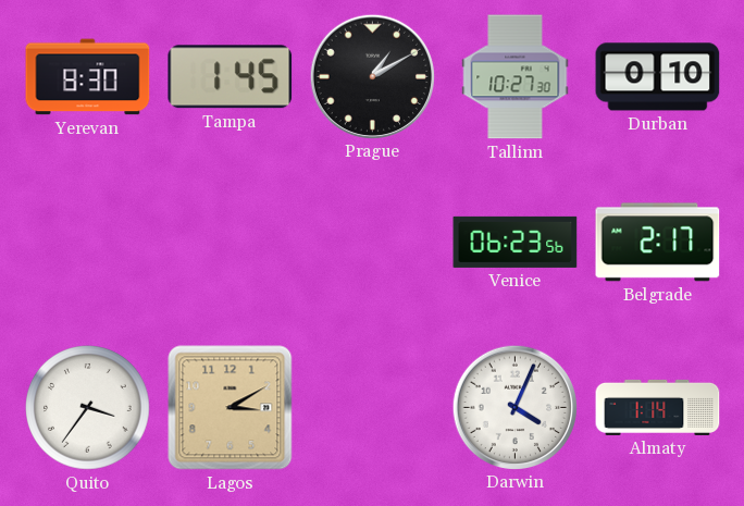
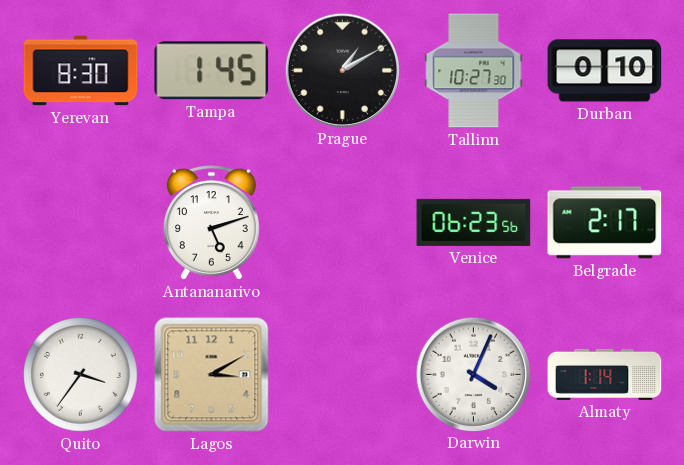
Antananarivo: none -> 5:12
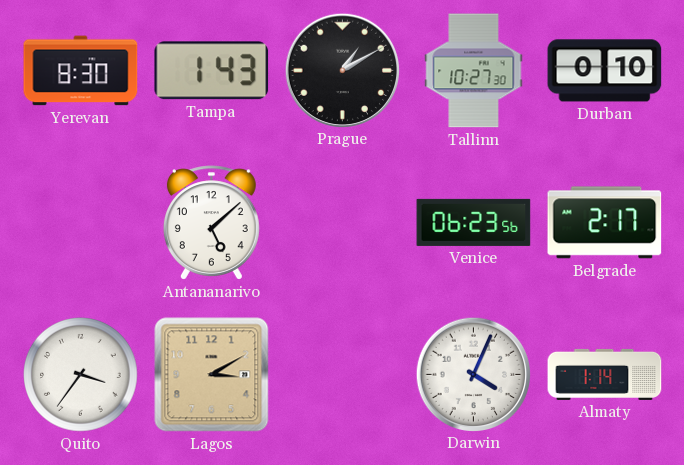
Tampa: 1:45 -> 1:43
Antananarivo: 5:12 -> 5:08
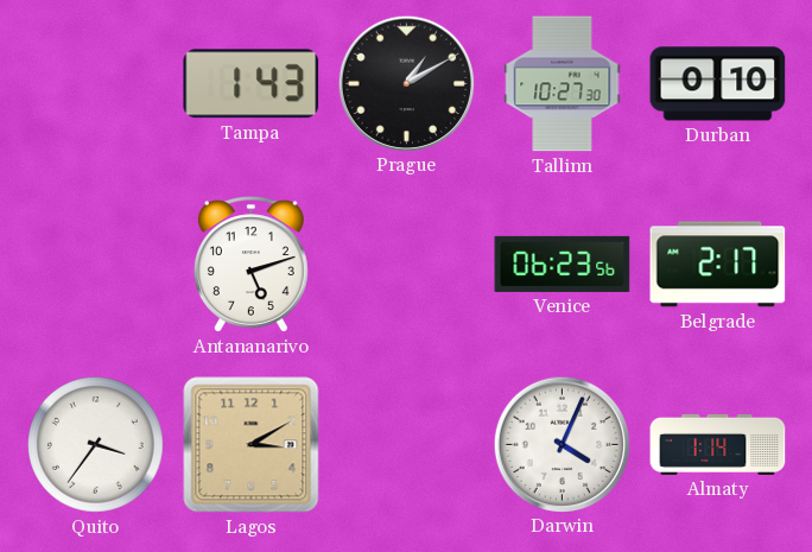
Yerevan: 8:30 -> none
Antananarivo: 5:08 -> 5:12
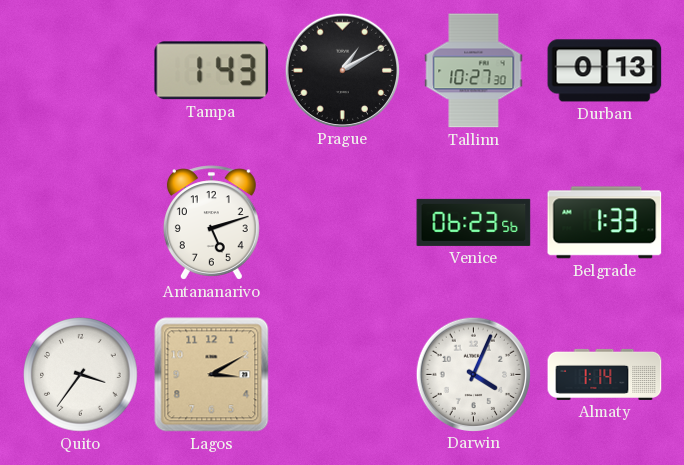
Durban: 0:10 -> 0:13
Belgrade: 2:17 -> 1:33
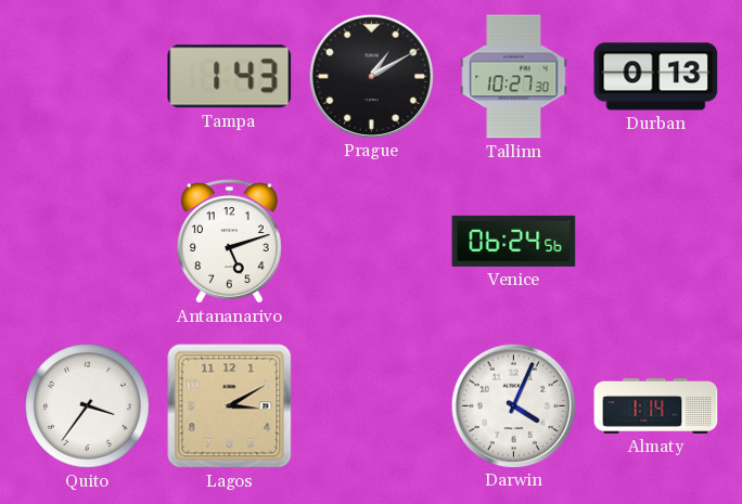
Venice: 06:23 -> 06:24
Belgrade: 1:33 -> none
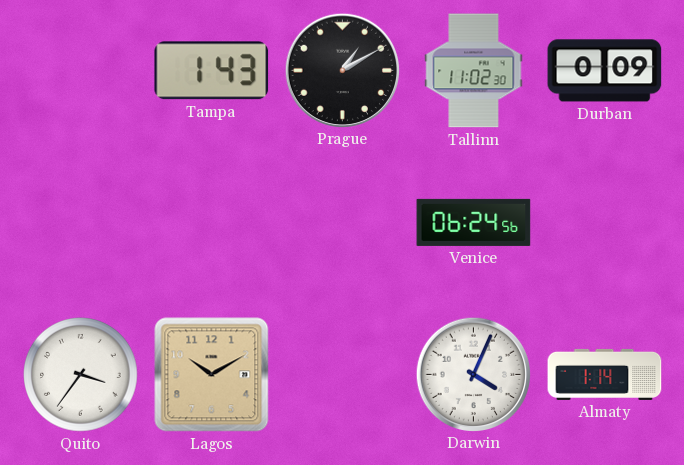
Tallinn: 10:27 -> 11:02
Durban: 0:13 -> 0:09
Antananarivo: 5:12 -> none
Lagos: 3:10 -> 10:10
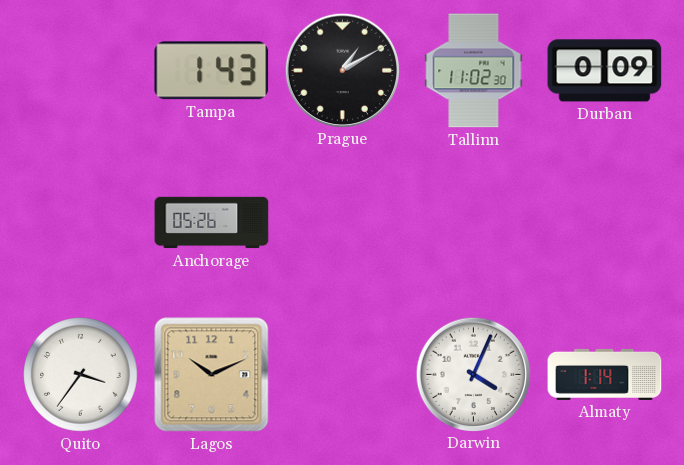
Anchorage: none -> 05:26
Venice: 06:24 -> none
Lagos: 10:10 -> 10:11
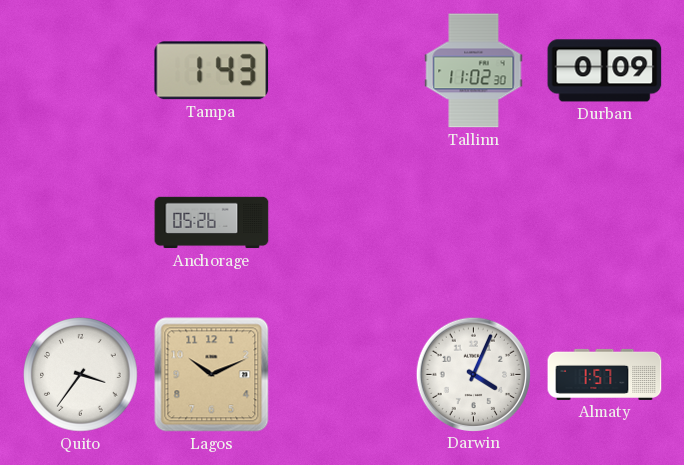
Prague: 1:10 -> none
Almaty: 1:14 -> 1:57
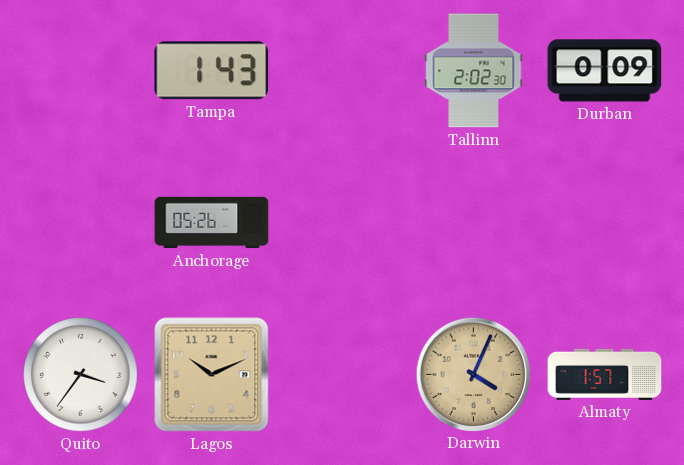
Tallinn: 11:02 -> 2:02
Darwin dial: white -> champagne
